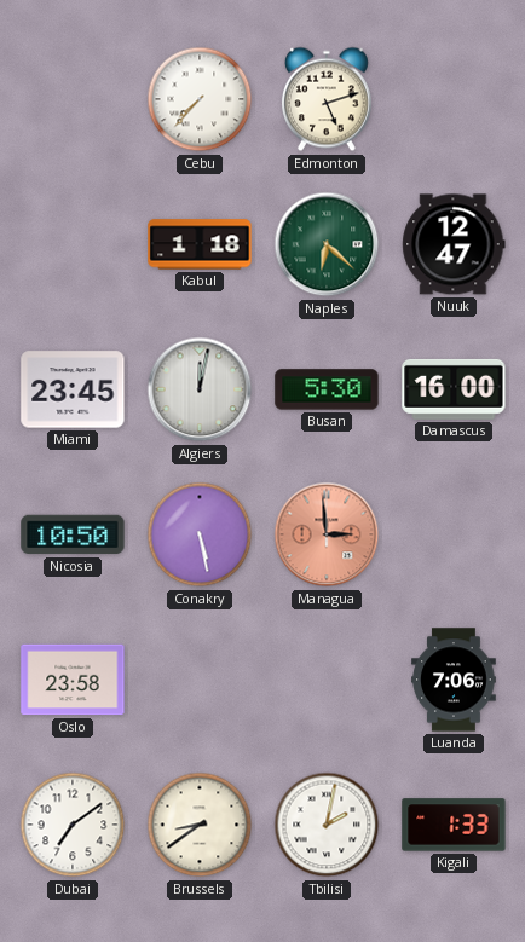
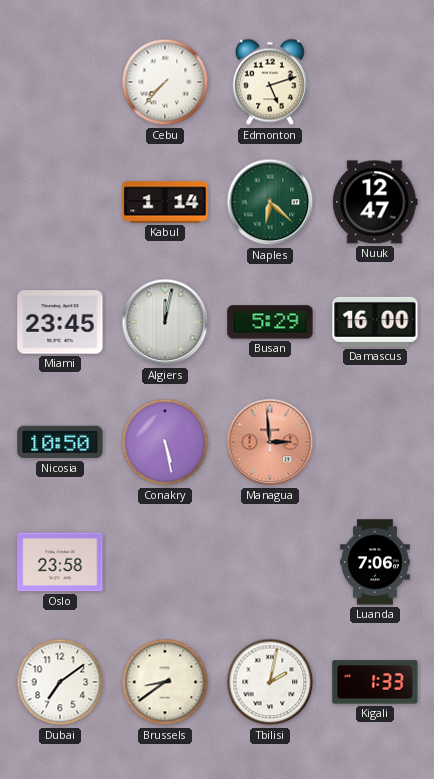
Kabul: 1:18 -> 1:14
Busan: 5:30 -> 5:29
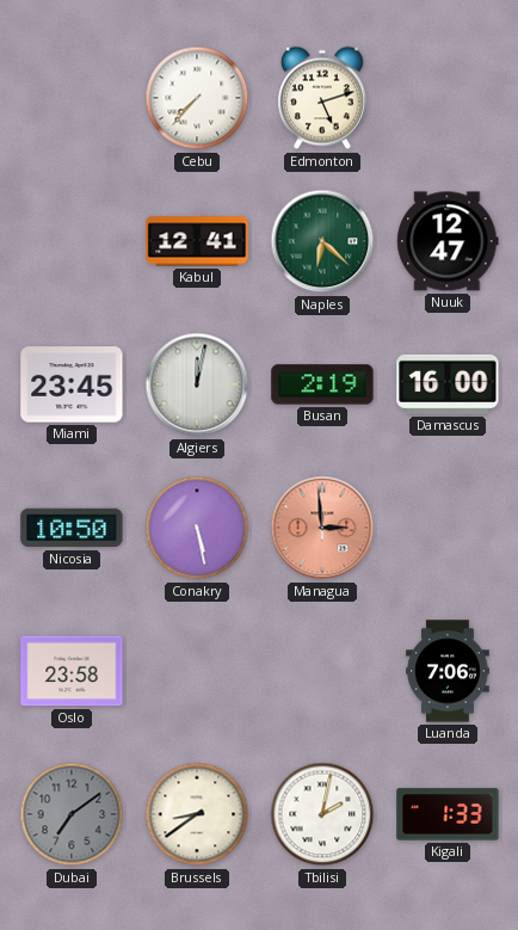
Kabul: 1:14 -> 12:41
Busan: 5:29 -> 2:19
Dubai dial: white -> grey
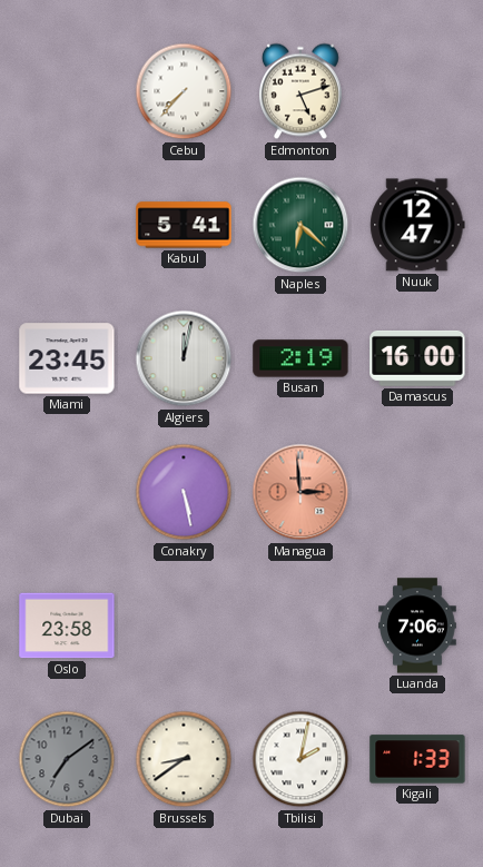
Kabul: 12:41 -> 5:41
Nicosia: 10:50 -> none
